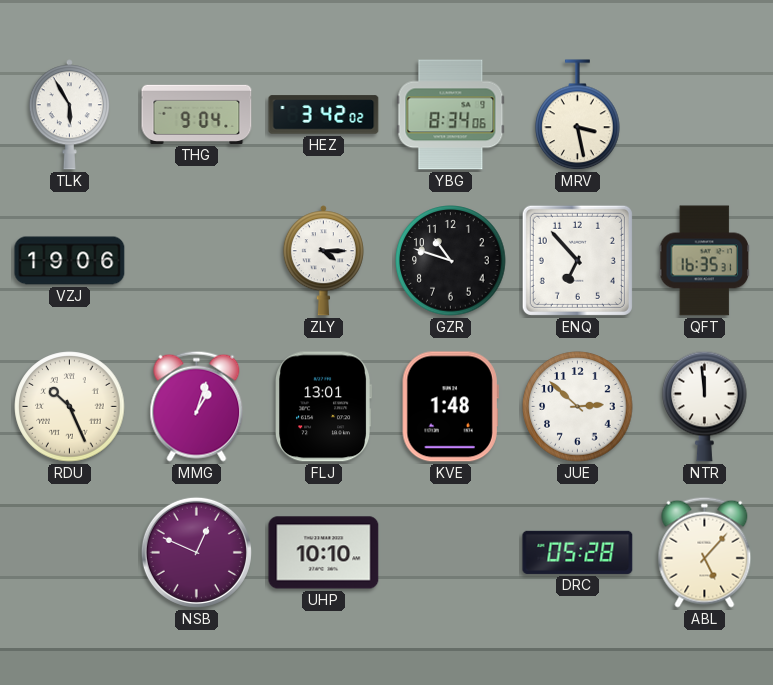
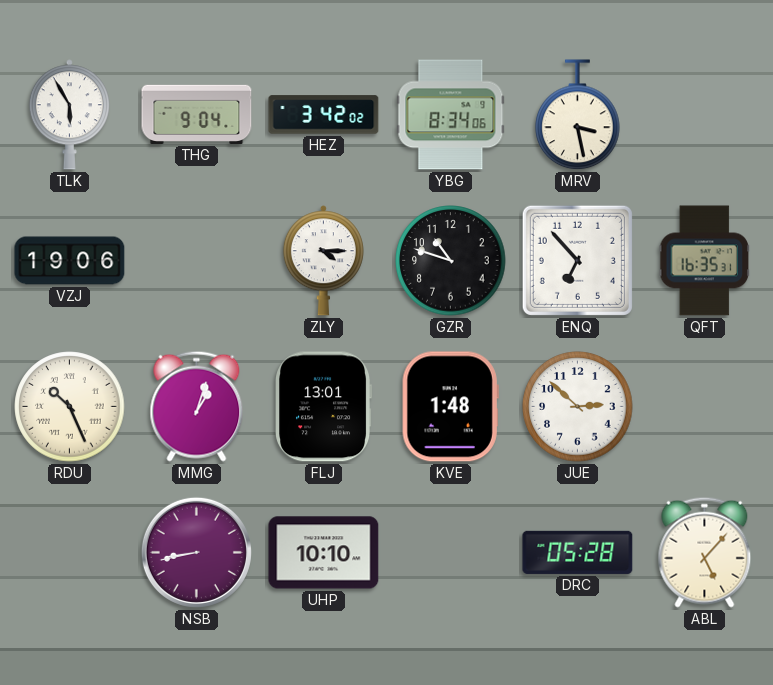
NTR: 11:59 -> none
NSB: 12:49 -> 8:43
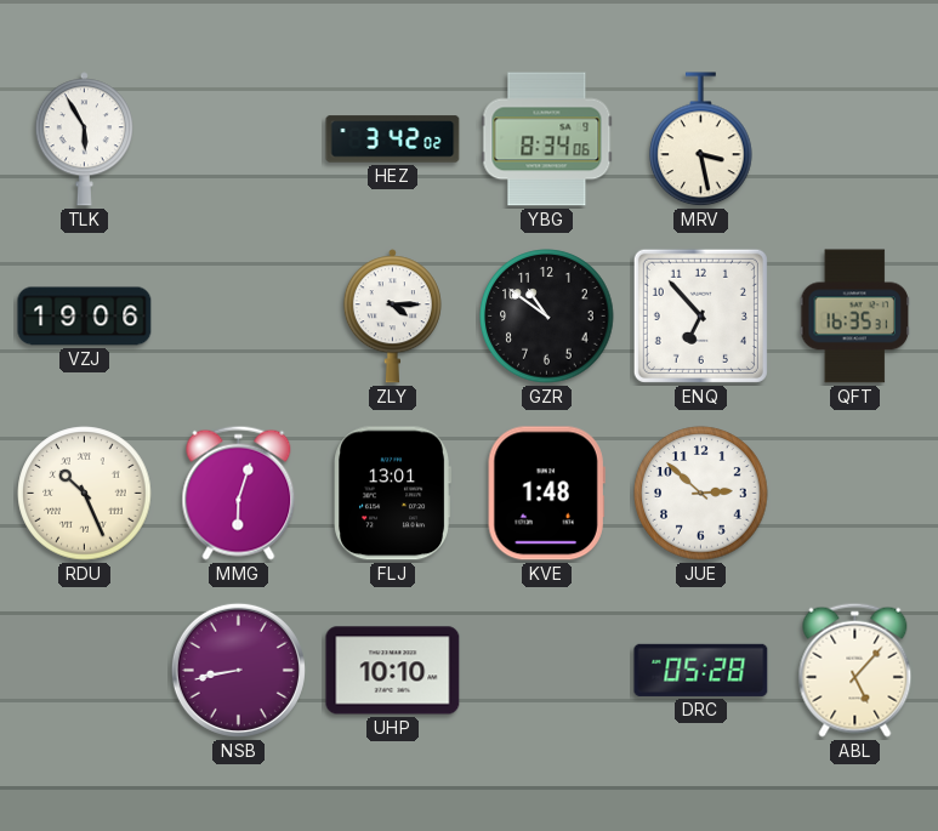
THG: 9:04 -> none
GZR: 10:48 -> 10:51
MMG: 1:03 -> 6:03
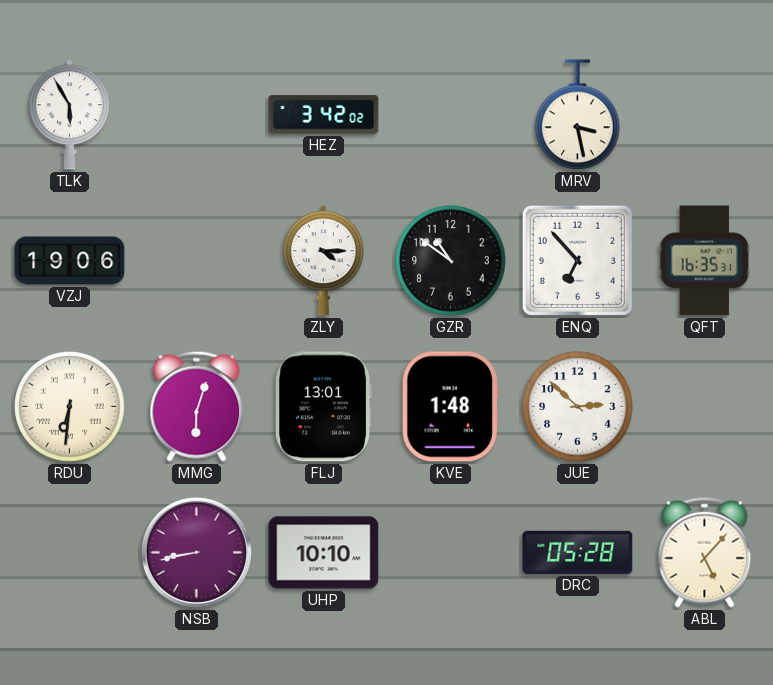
YBG: 8:34 -> none
RDU: 10:26 -> 6:31
